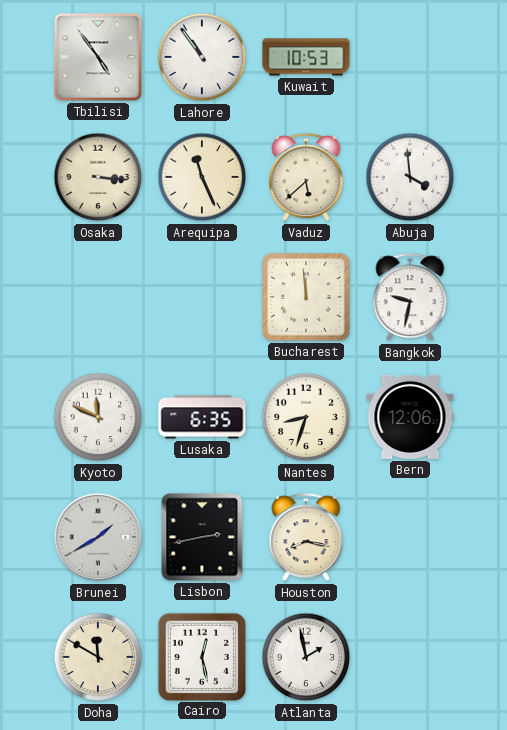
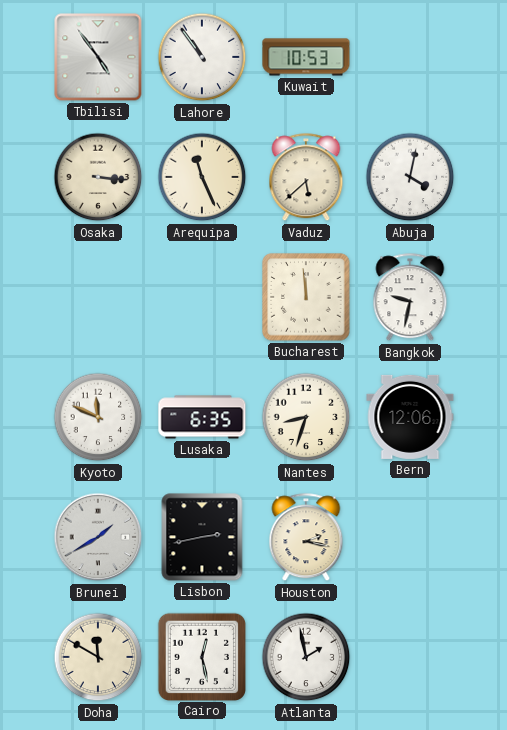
Abuja: 3:59 -> 4:02
Houston: 8:17 -> 2:17
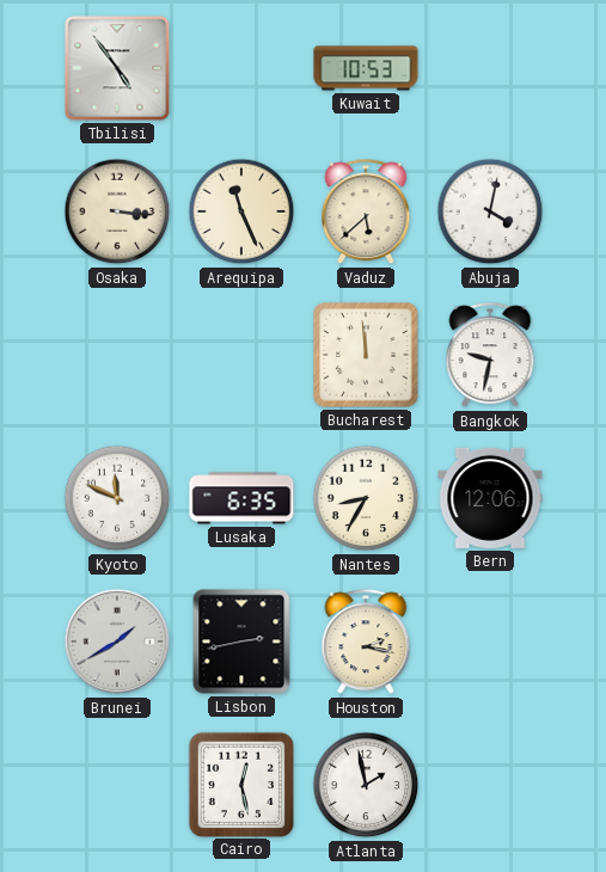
Lahore: 10:54 -> none
Nantes: 8:33 -> 8:35
Doha: 11:50 -> none
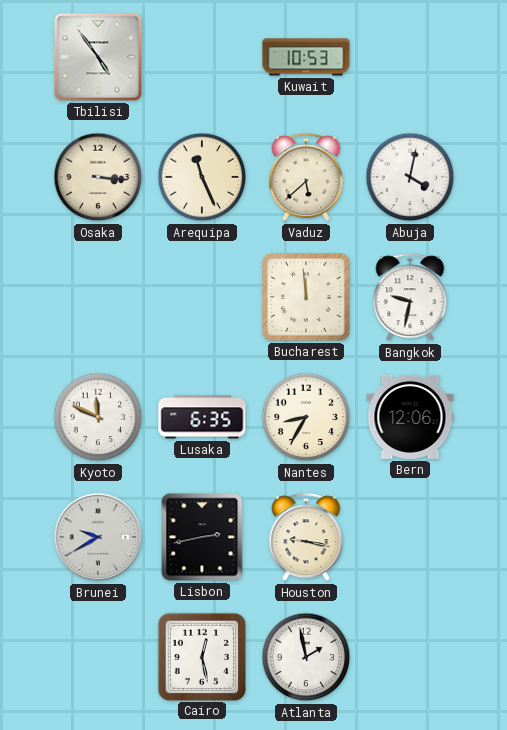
Brunei: 1:40 -> 9:40
Houston: 2:17 -> 9:17
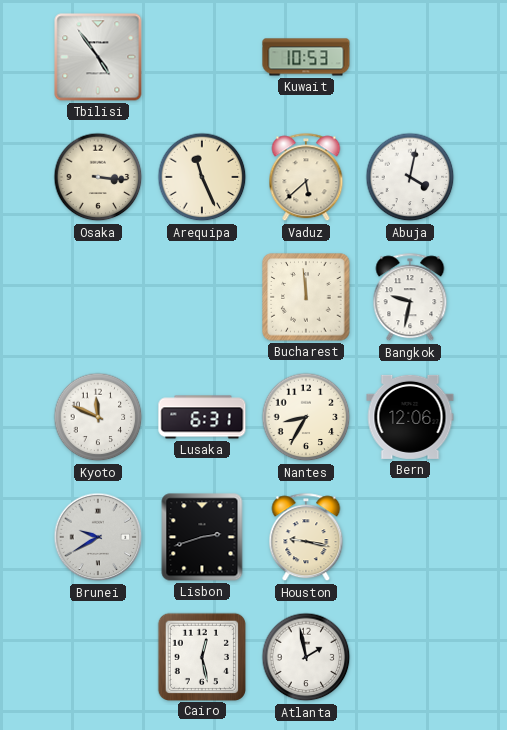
Lusaka: 6:35 -> 6:31
Lisbon: 2:43 -> 2:42
